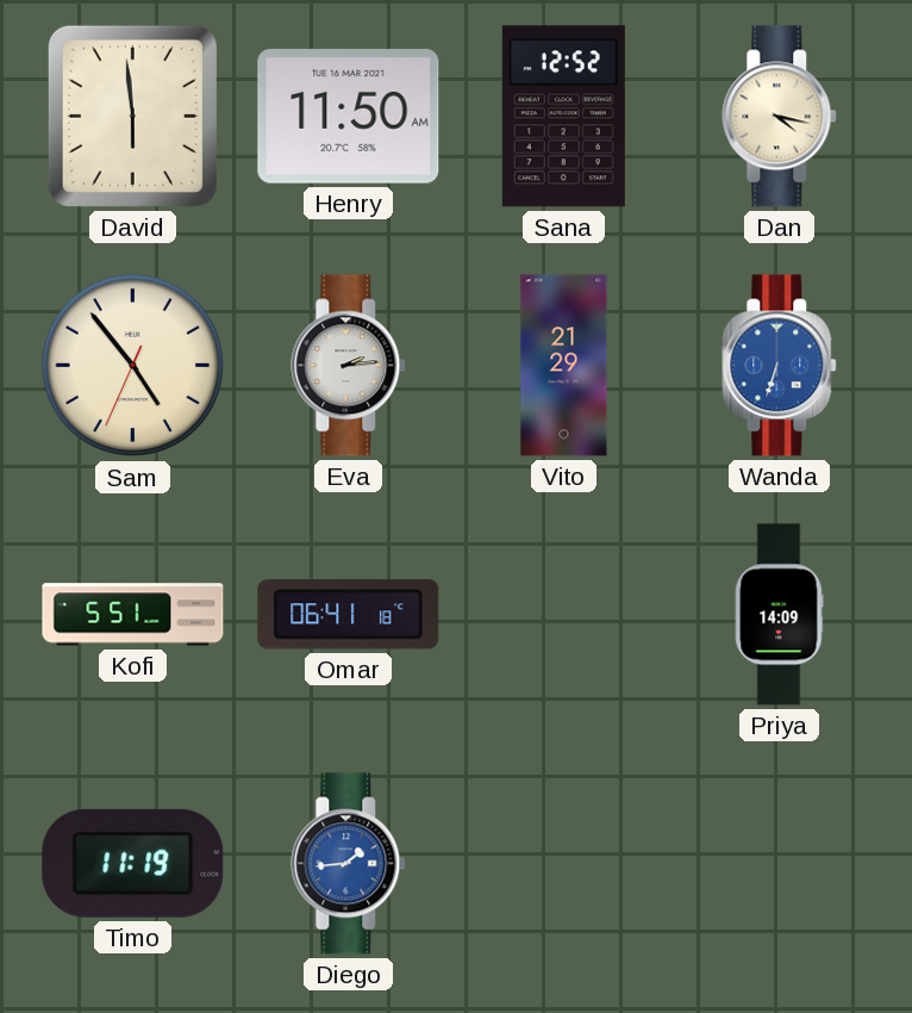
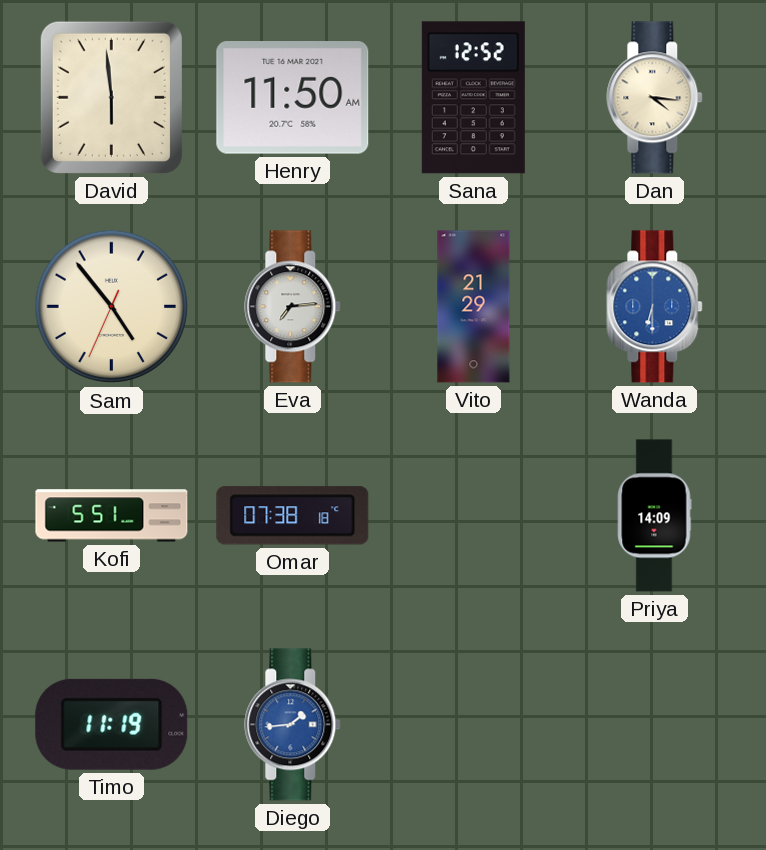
Dan: 4:17 -> 4:16
Eva: 2:14 -> 7:14
Wanda: 6:33 -> 6:30
Omar: 06:41 -> 07:38
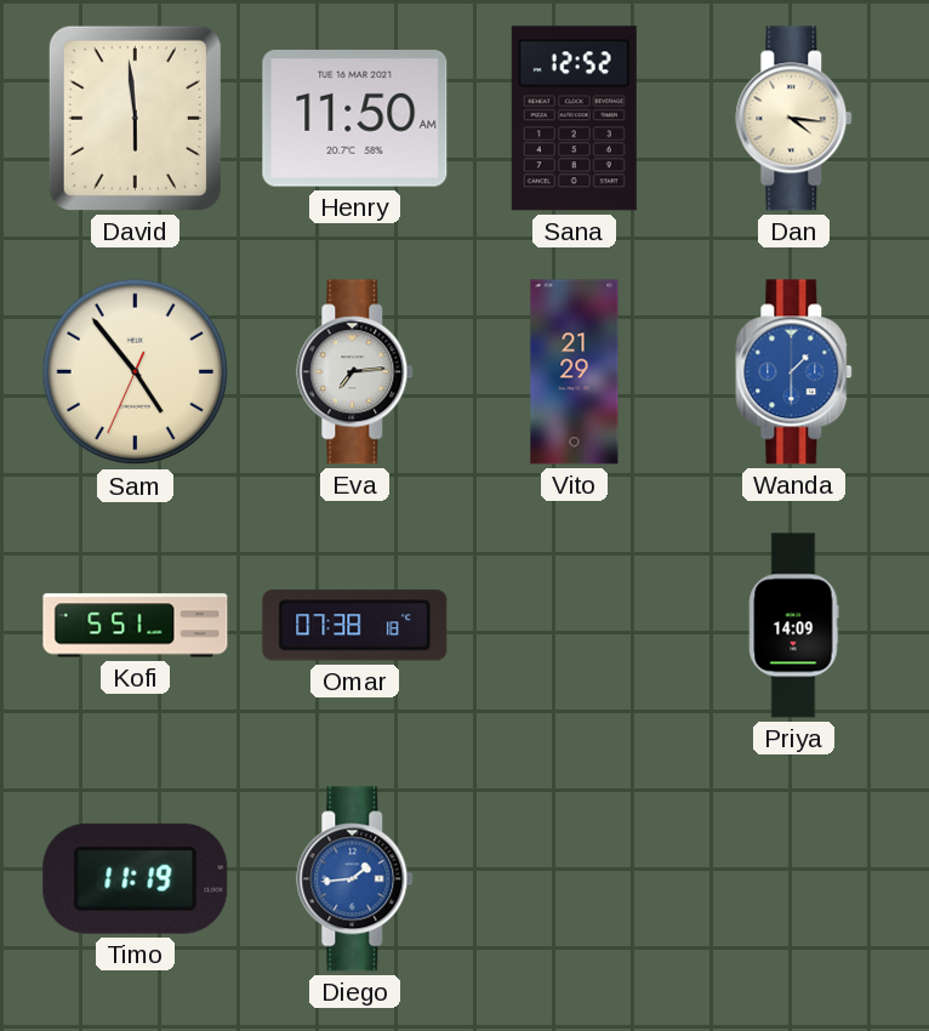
Wanda: 6:30 -> 1:30
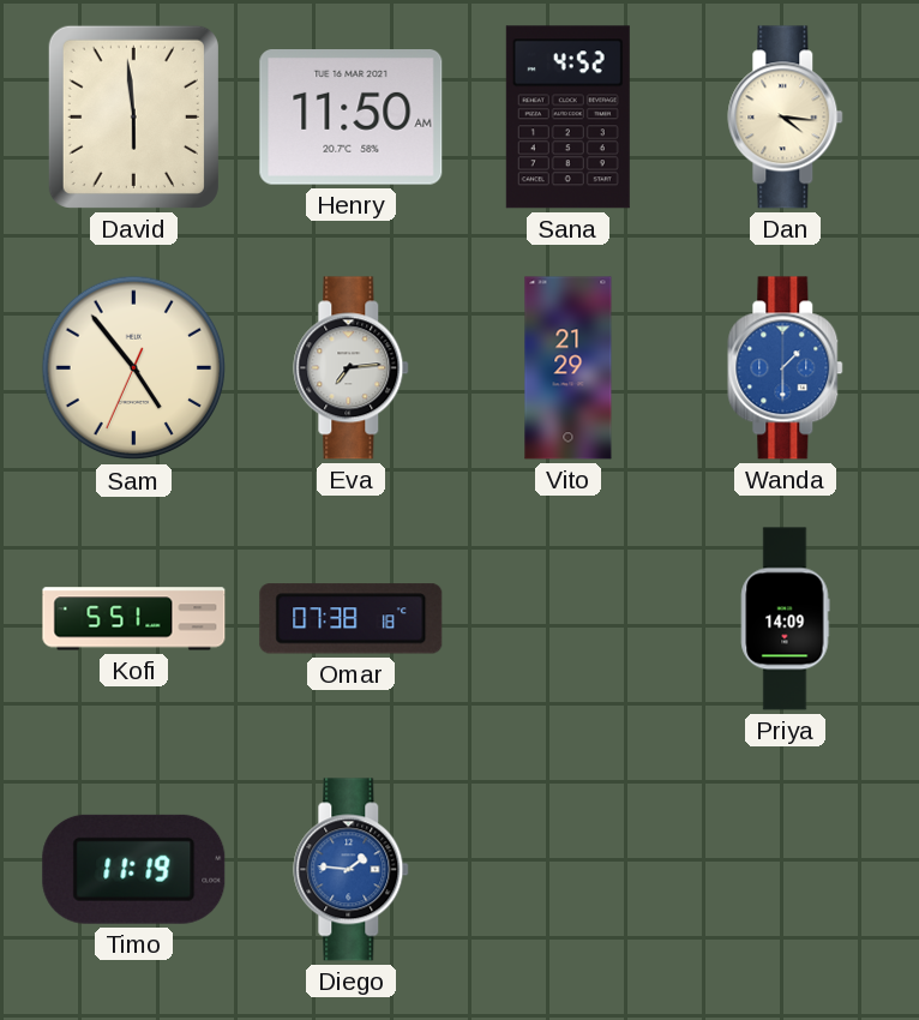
Sana: 12:52 -> 4:52
Diego: 1:44 -> 1:46
